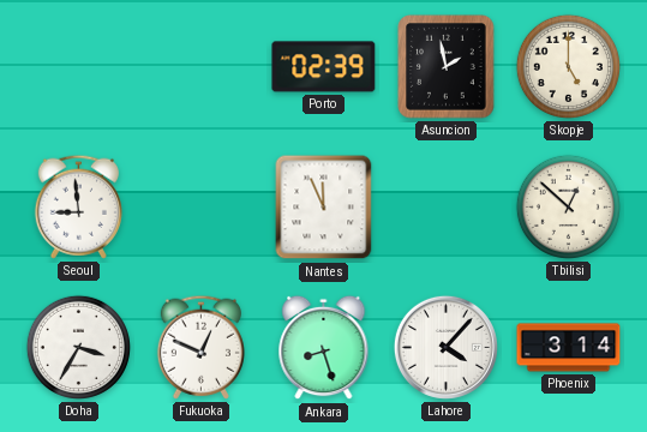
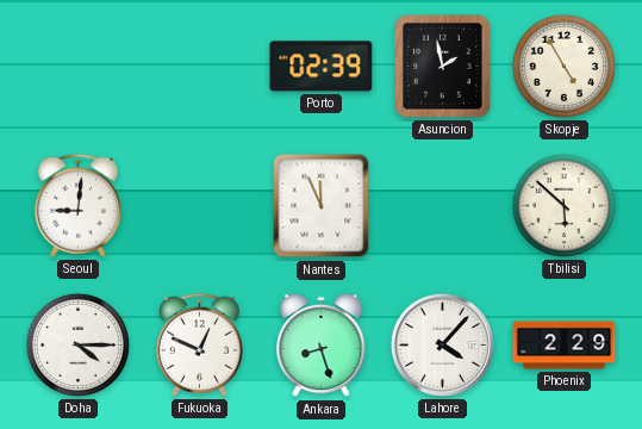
Skopje: 5:00 -> 4:55
Seoul: 8:59 -> 9:01
Tbilisi: 12:52 -> 5:52
Doha: 3:35 -> 4:15
Phoenix: 3:14 -> 2:29
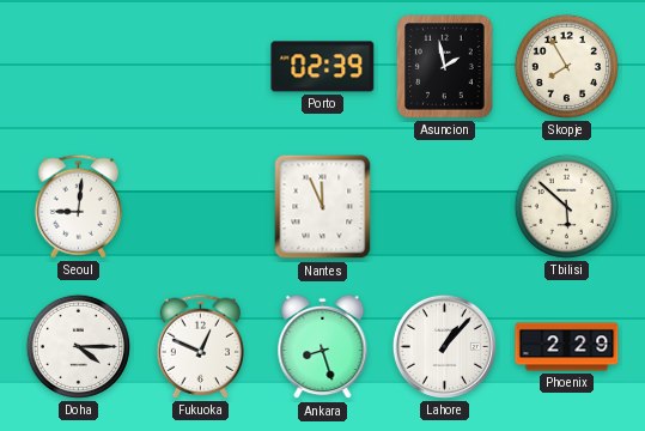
Skopje: 4:55 -> 7:55
Lahore: 4:07 -> 1:07
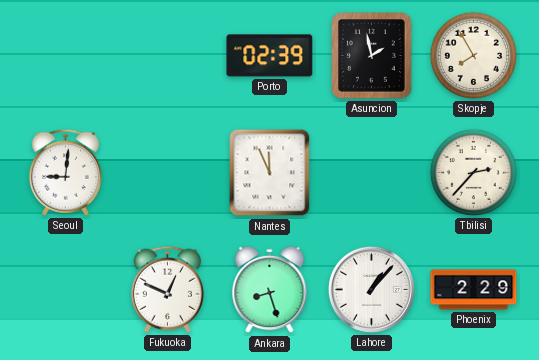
Tbilisi: 5:52 -> 2:37
Doha: 4:15 -> none
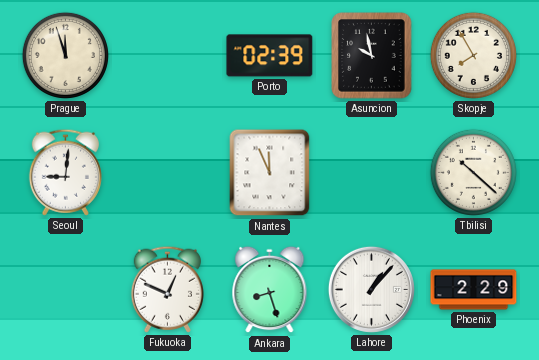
Prague: none -> 11:57
Asuncion: 1:58 -> 9:58
Tbilisi: 2:37 -> 10:22
